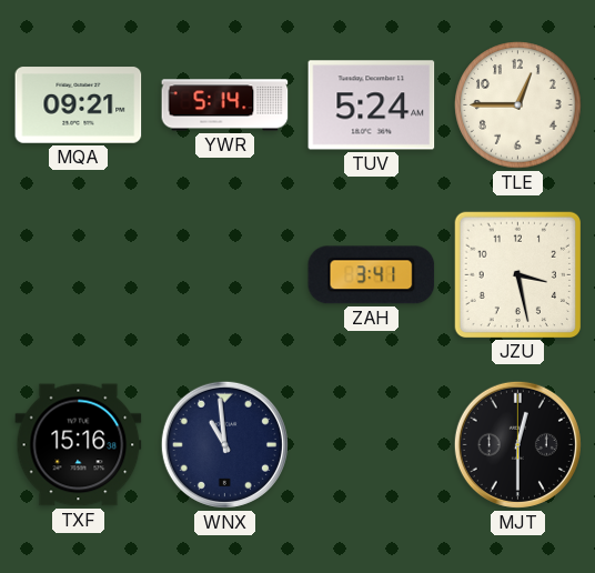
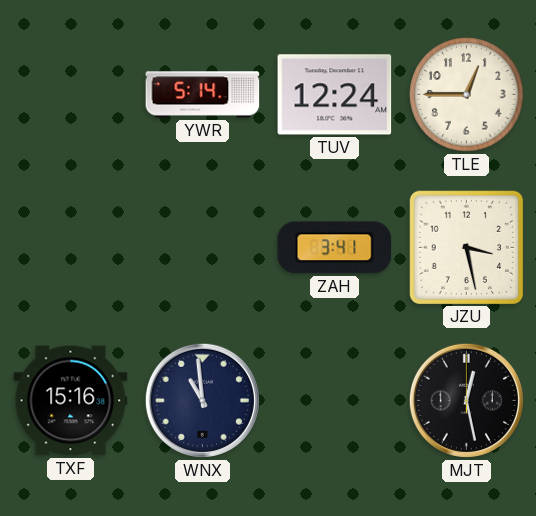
MQA: 09:21 -> none
TUV: 5:24 -> 12:24
MJT: 12:30 -> 12:28
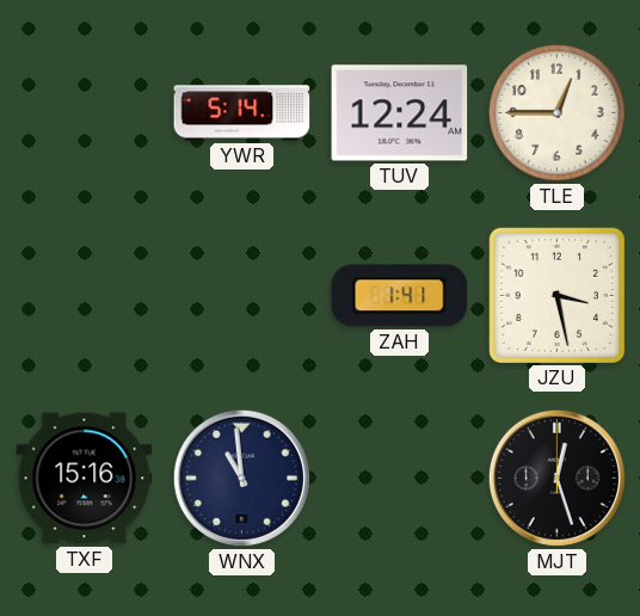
ZAH: 3:41 -> 1:41
MJT: 12:28 -> 12:27
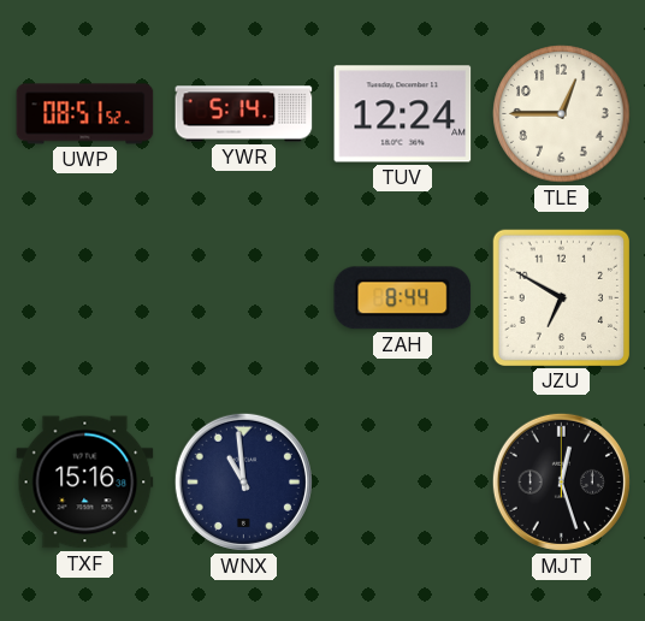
UWP: none -> 08:51
ZAH: 1:41 -> 8:44
JZU: 3:28 -> 6:50
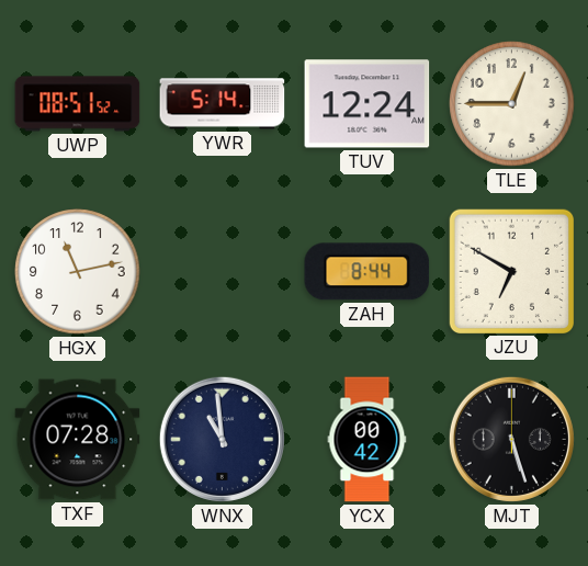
HGX: none -> 11:13
TXF: 15:16 -> 07:28
YCX: none -> 00:42
MJT: 12:27 -> 5:27
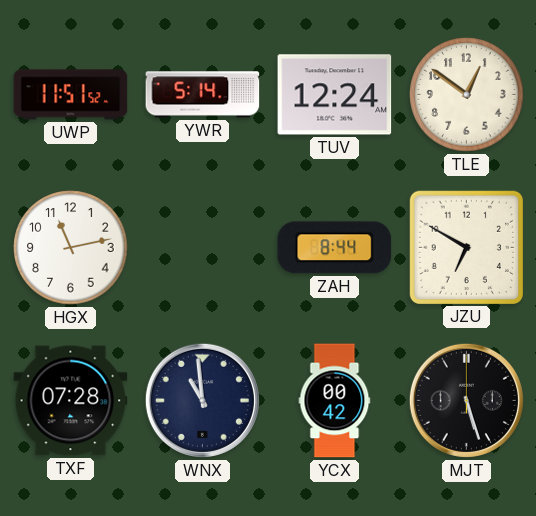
UWP: 08:51 -> 11:51
TLE: 12:45 -> 12:51
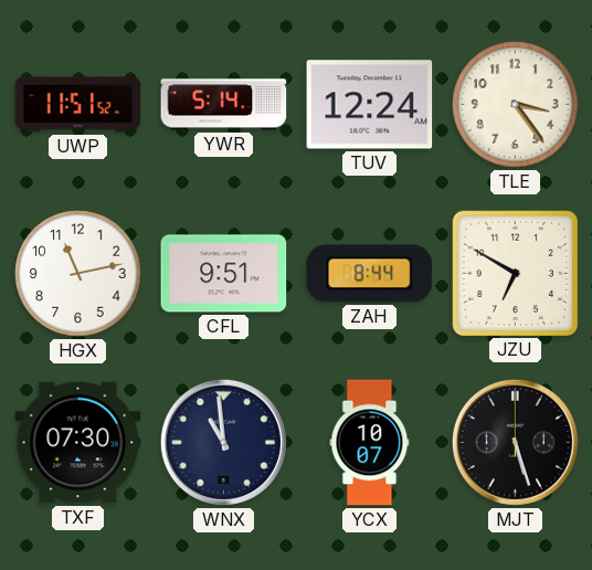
TLE: 12:51 -> 3:24
CFL: none -> 9:51
TXF: 07:28 -> 07:30
YCX: 00:42 -> 10:07
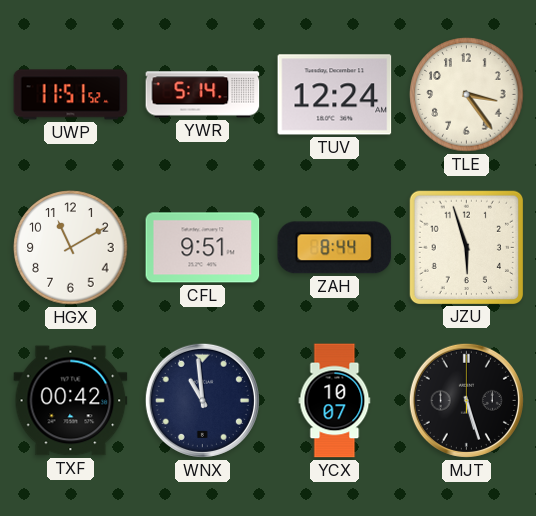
HGX: 11:13 -> 11:10
JZU: 6:50 -> 5:57
TXF: 07:30 -> 00:42
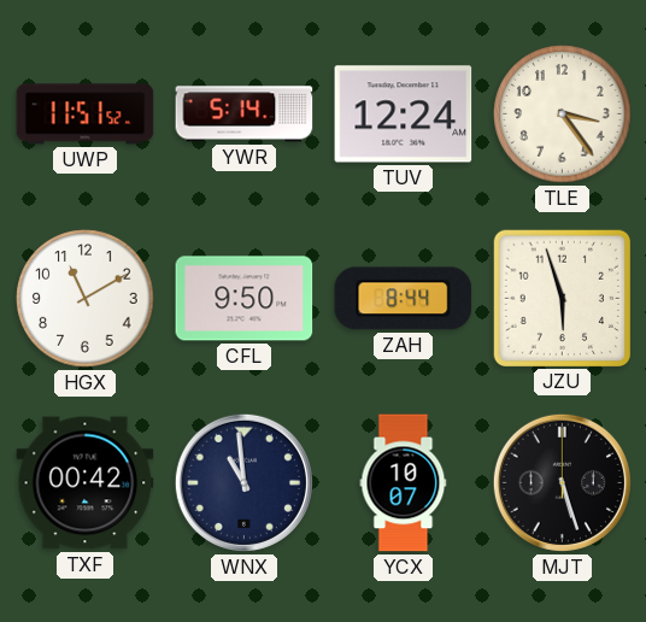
CFL: 9:51 -> 9:50
